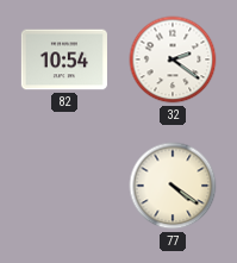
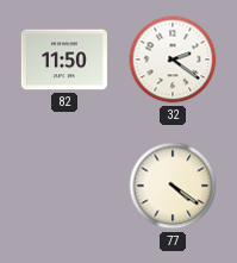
82: 10:54 -> 11:50
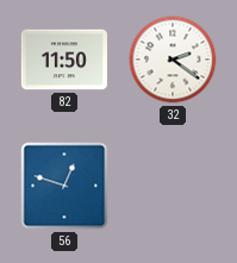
56: none -> 12:48
77: 4:21 -> none
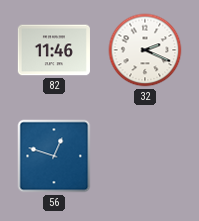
82: 11:50 -> 11:46
32: 2:21 -> 2:19
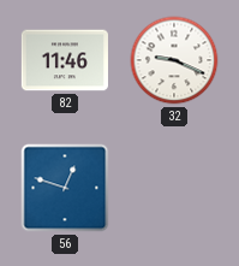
32: 2:19 -> 9:19
